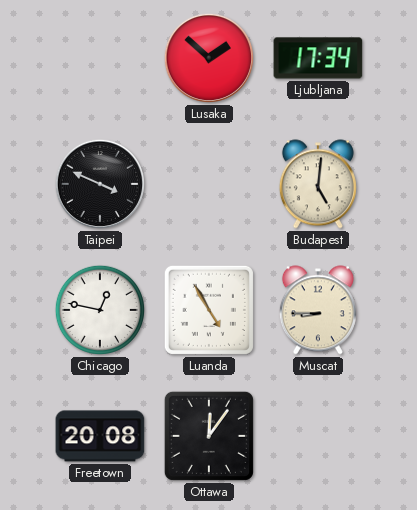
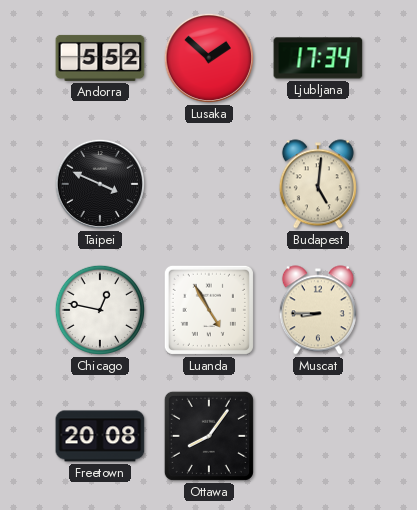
Andorra: none -> 5:52
Ottawa: 12:06 -> 8:06
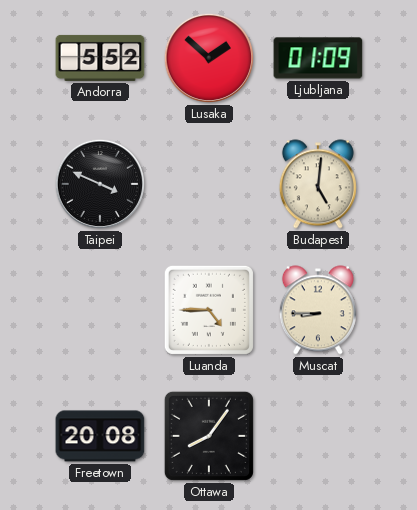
Ljubljana: 17:34 -> 01:09
Chicago: 12:47 -> none
Luanda: 4:55 -> 4:45
